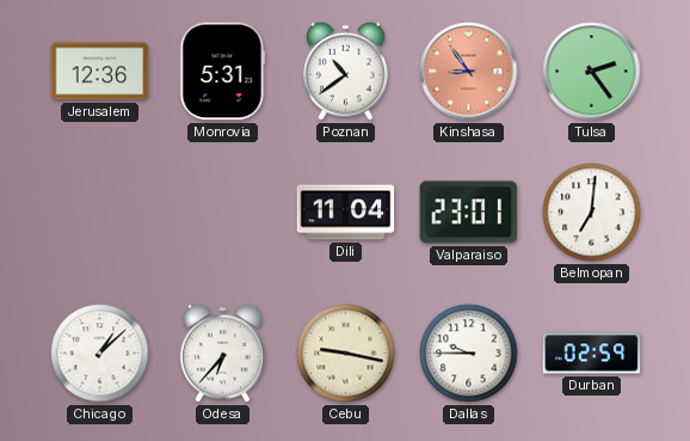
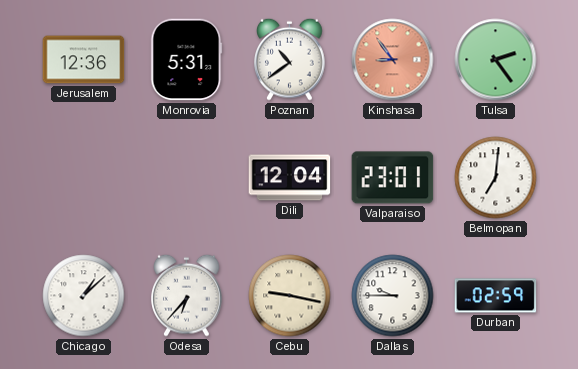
Dili: 11:04 -> 12:04
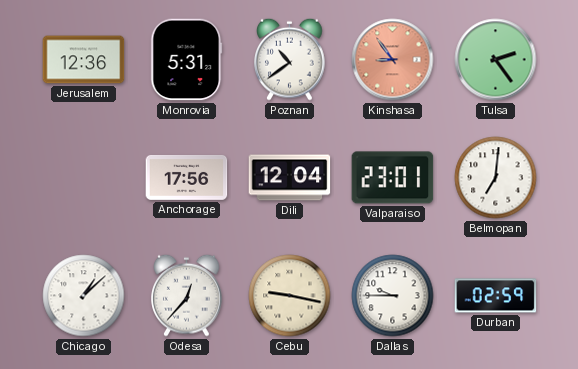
Anchorage: none -> 17:56
Odesa: 6:37 -> 12:37
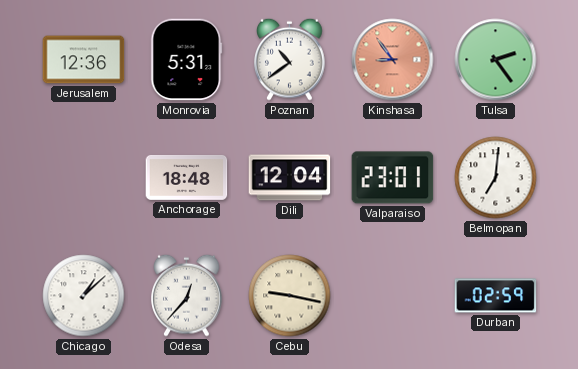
Anchorage: 17:56 -> 18:48
Dallas: 9:45 -> none
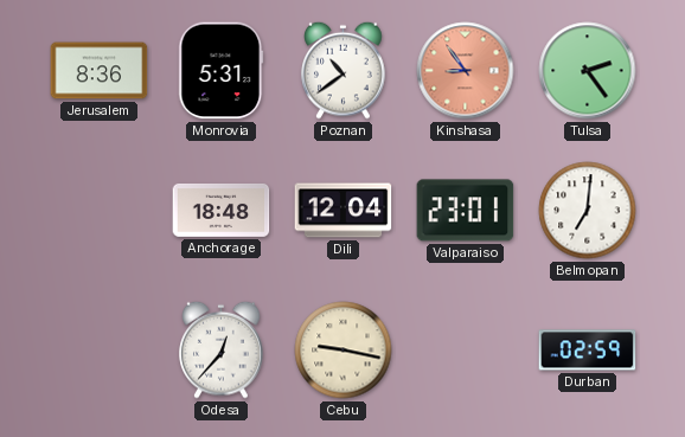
Jerusalem: 12:36 -> 8:36
Chicago: 1:08 -> none
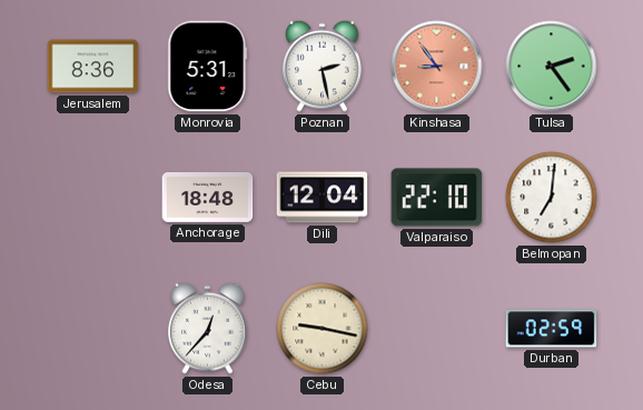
Poznan: 10:39 -> 2:28
Valparaiso: 23:01 -> 22:10
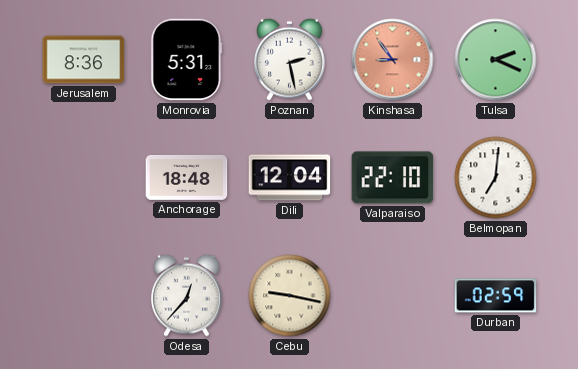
Tulsa: 2:24 -> 2:19
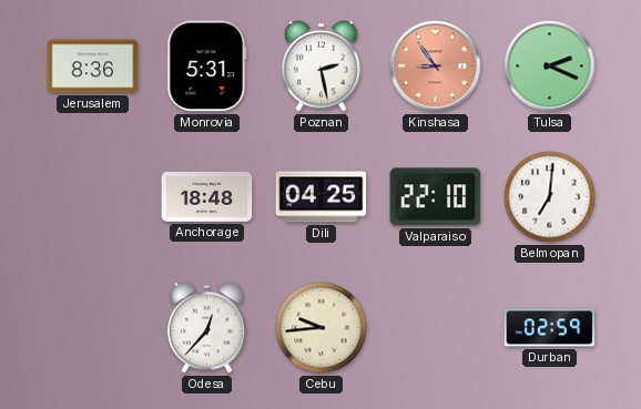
Dili: 12:04 -> 04:25
Cebu: 9:17 -> 9:44
